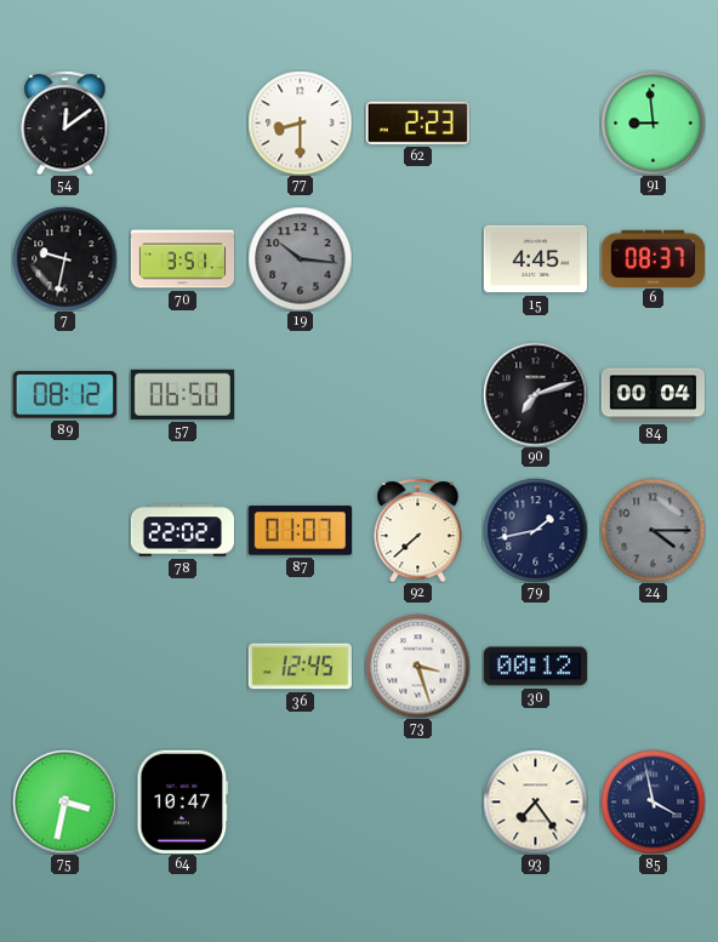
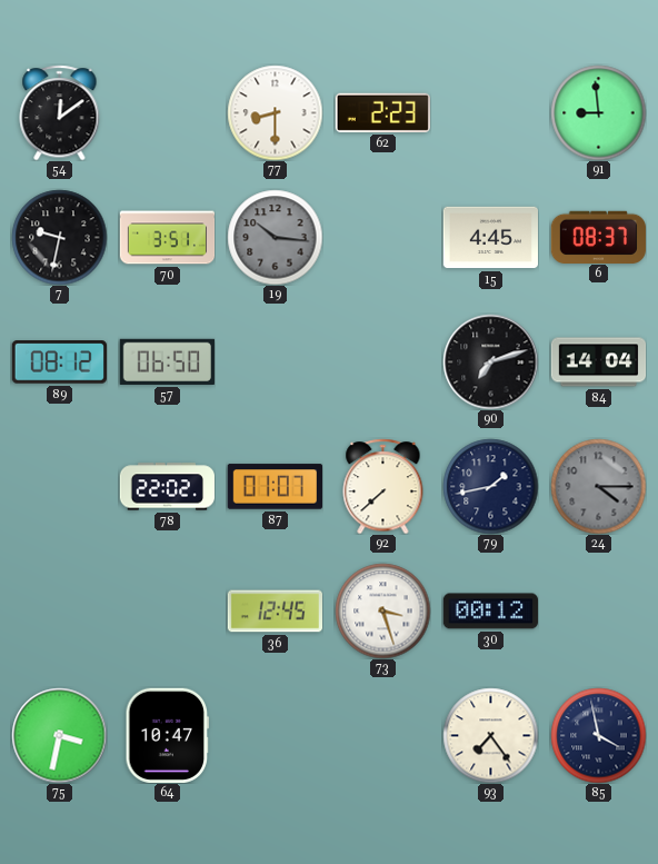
84: 00:04 -> 14:04
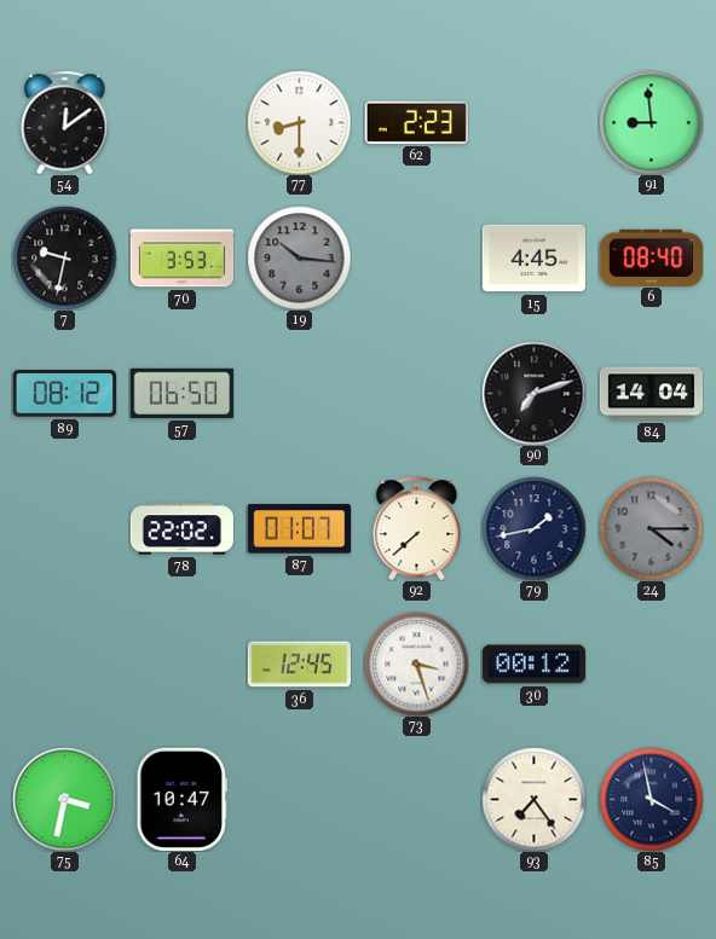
70: 3:51 -> 3:53
6: 08:37 -> 08:40
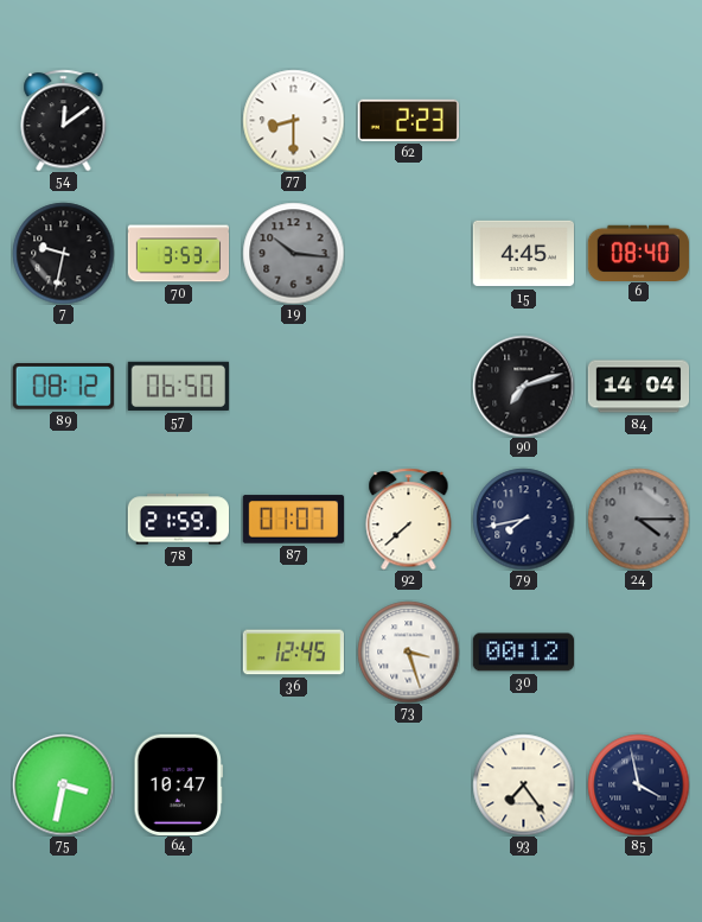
91: 8:59 -> none
78: 22:02 -> 21:59
79: 1:43 -> 7:43
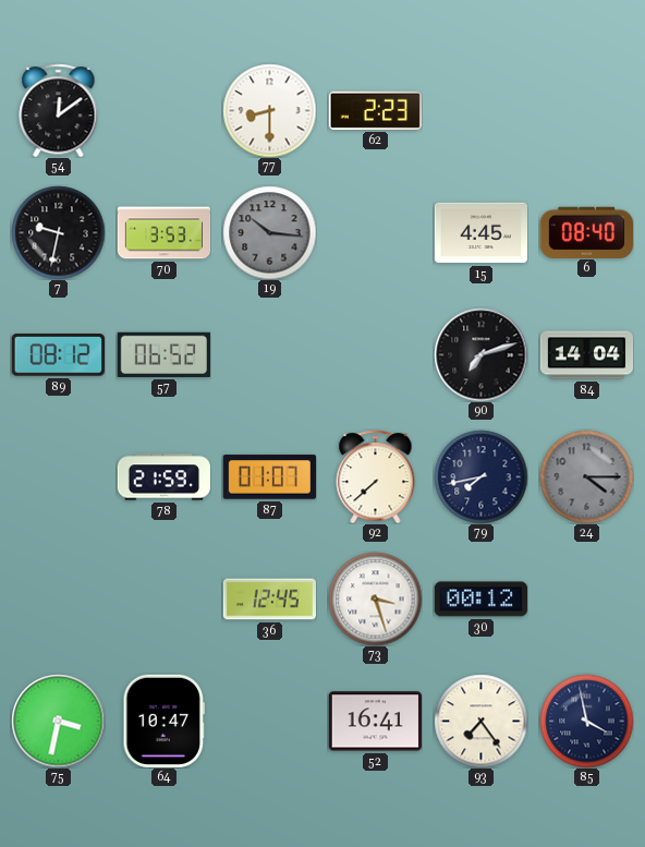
57: 06:50 -> 06:52
52: none -> 16:41
